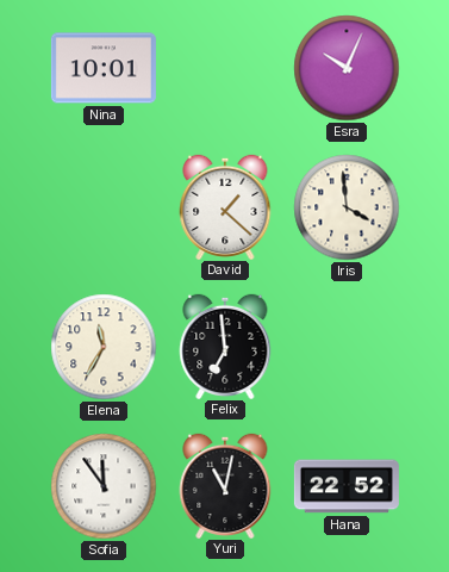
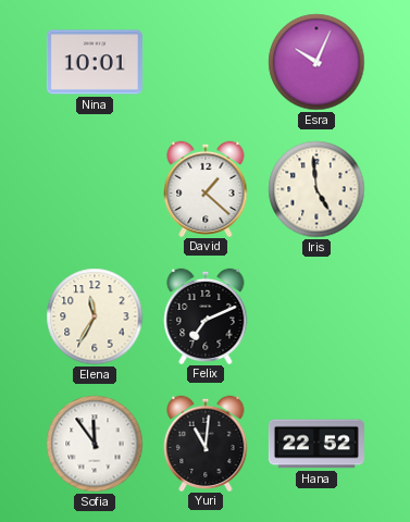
Iris: 3:59 -> 4:59
Felix: 6:59 -> 7:11
Yuri: 11:02 -> 11:01
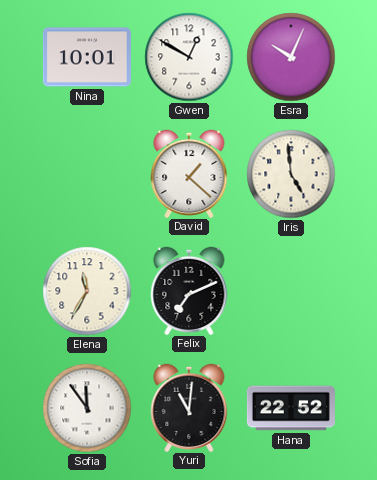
Gwen: none -> 12:50
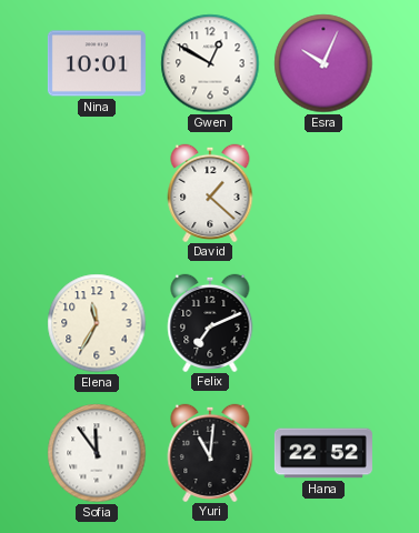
Iris: 4:59 -> none
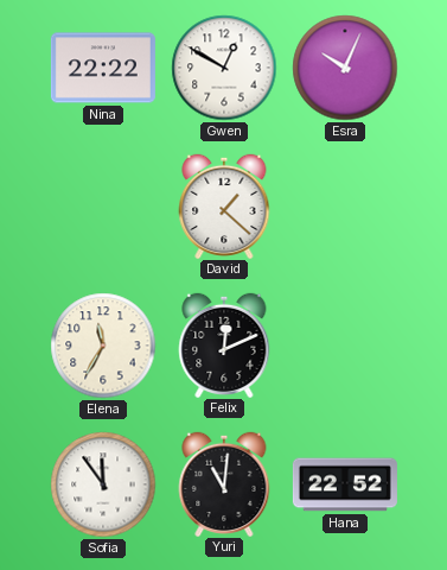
Nina: 10:01 -> 22:22
Felix: 7:11 -> 12:11
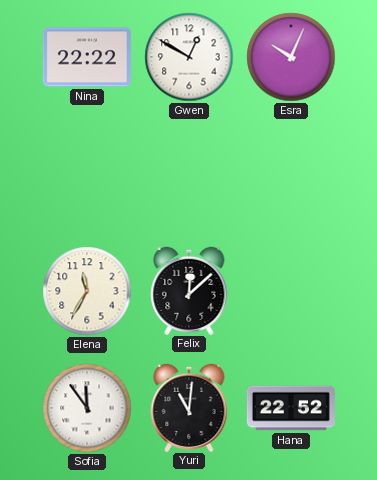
David: 1:22 -> none
Felix: 12:11 -> 12:08
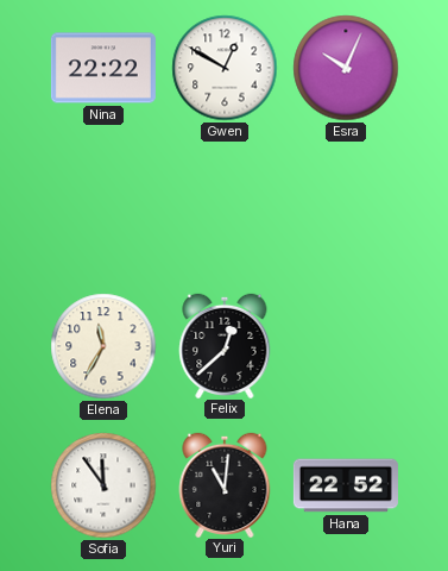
Felix: 12:08 -> 12:38
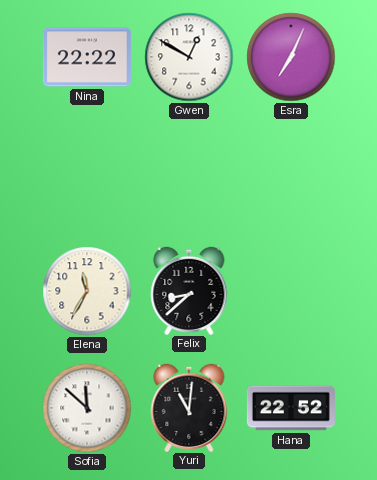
Esra: 10:04 -> 7:04
Felix: 12:38 -> 8:38
Sofia: 11:54 -> 11:52
